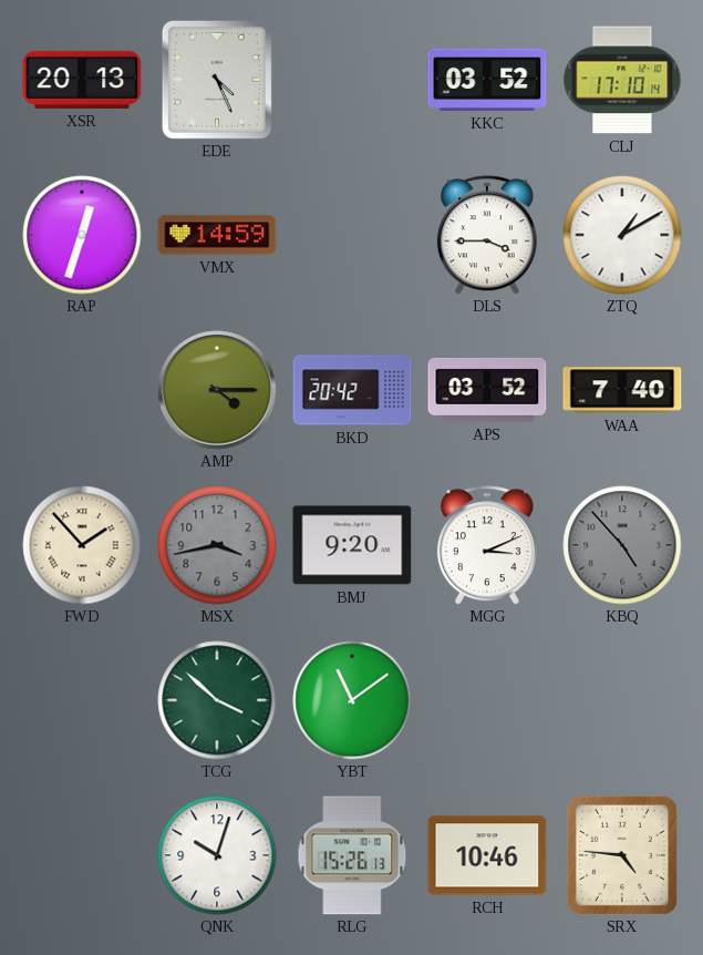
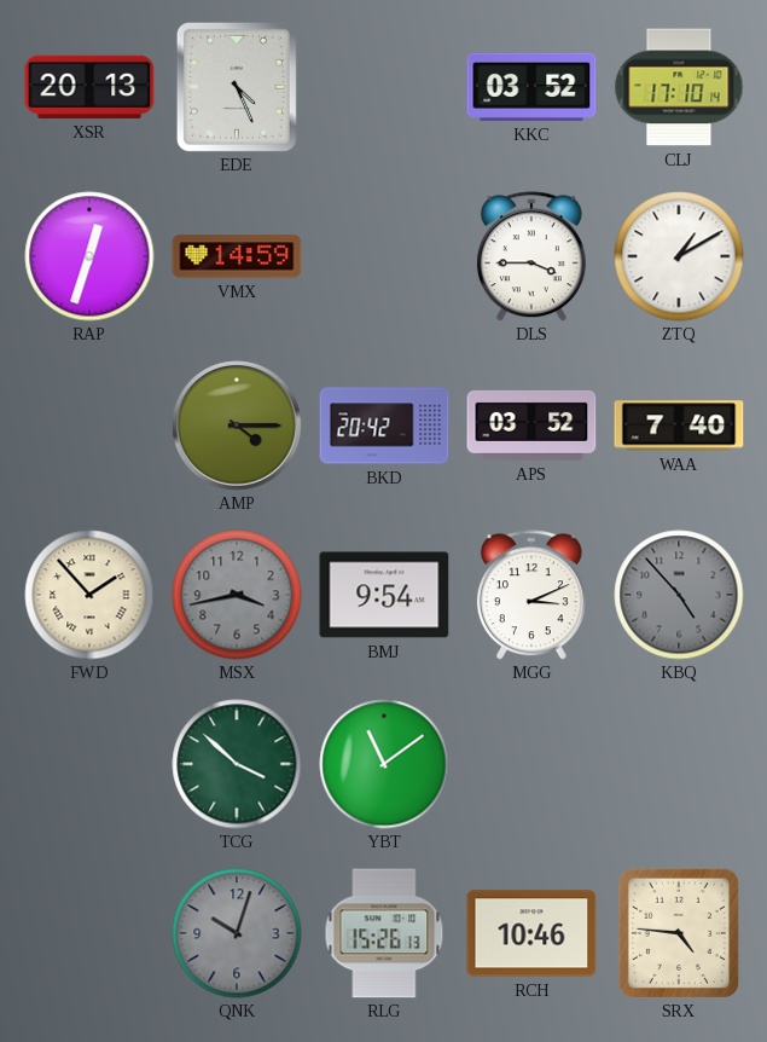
BMJ: 9:20 -> 9:54
QNK dial: white -> grey
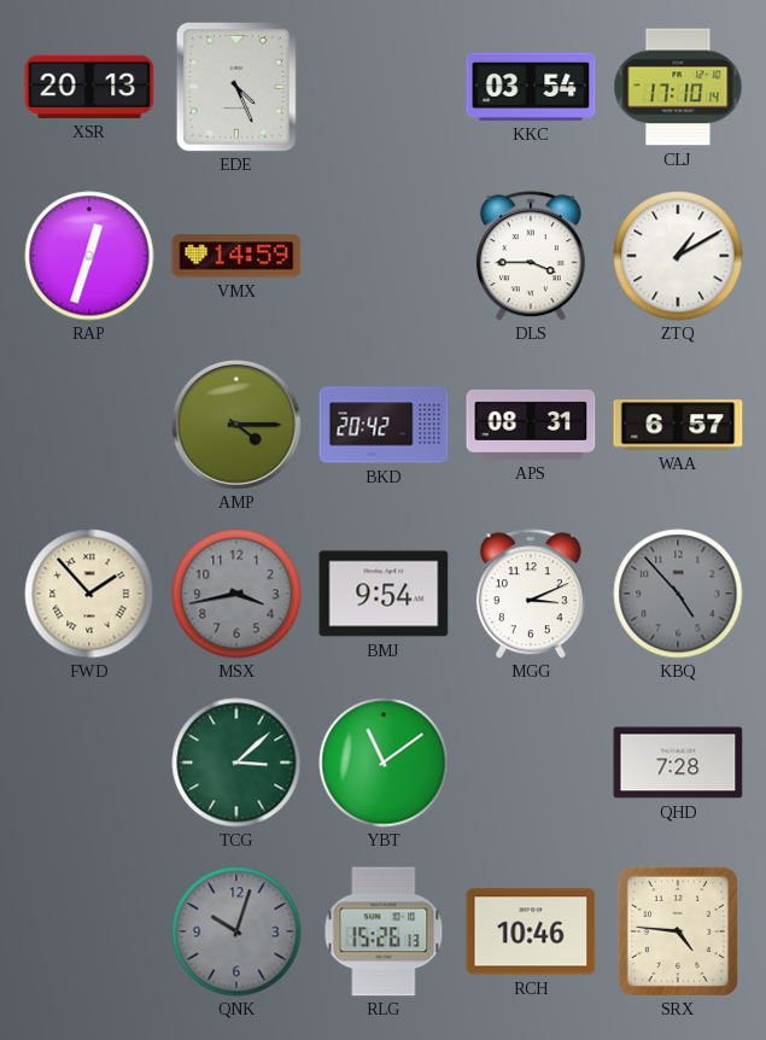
KKC: 03:52 -> 03:54
APS: 03:52 -> 08:31
WAA: 7:40 -> 6:57
TCG: 3:52 -> 3:08
QHD: none -> 7:28
